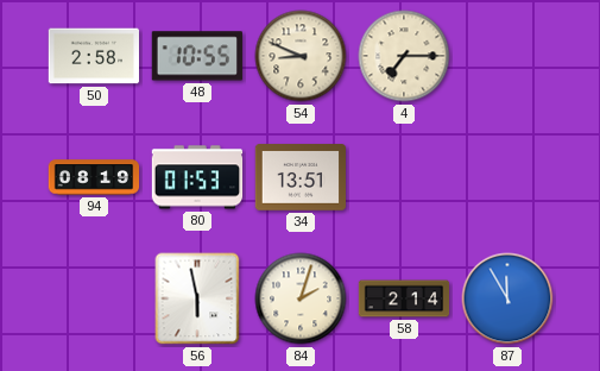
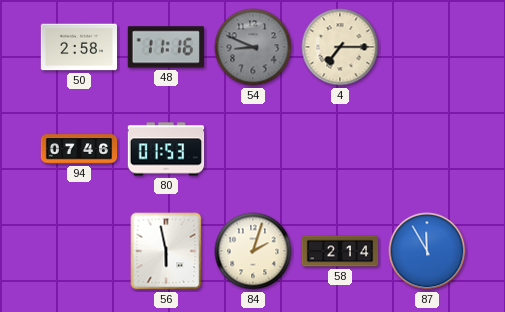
48: 10:55 -> 11:16
54 dial: cream -> grey
94: 08:19 -> 07:46
34: 13:51 -> none
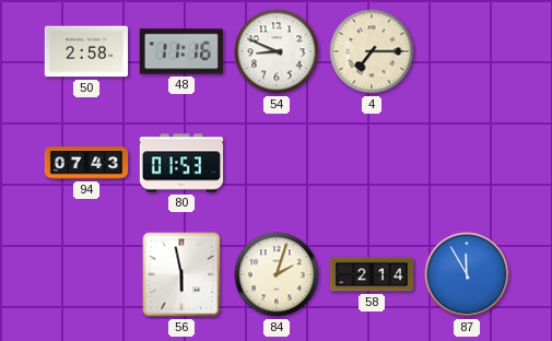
54 dial: grey -> white
94: 07:46 -> 07:43
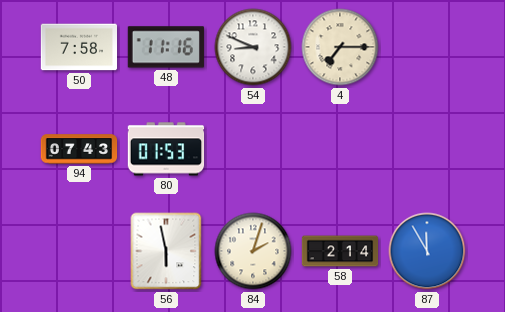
50: 2:58 -> 7:58
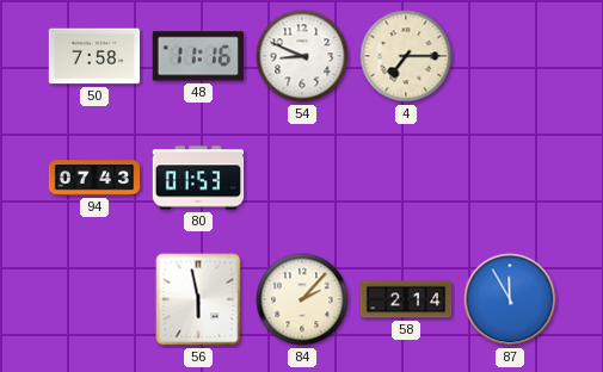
84: 2:03 -> 2:07
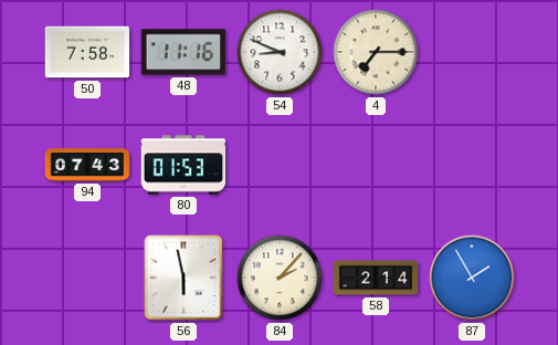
87: 11:55 -> 1:55
